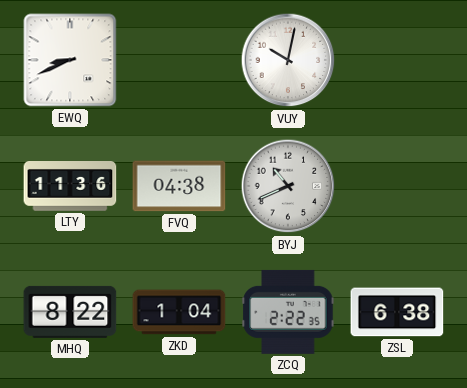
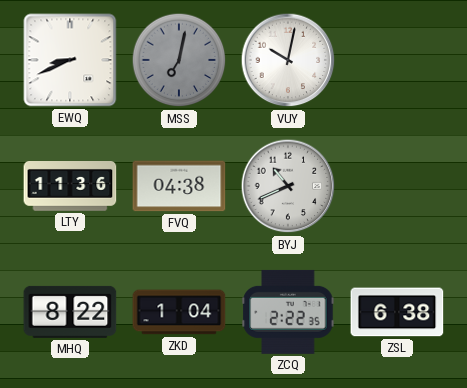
MSS: none -> 7:02
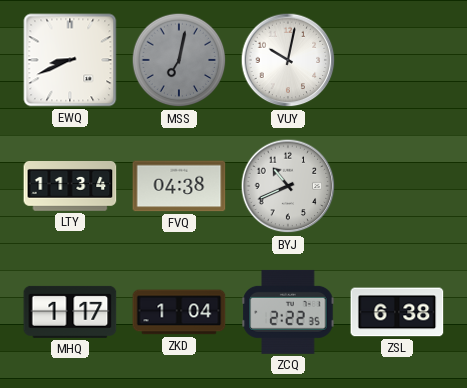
LTY: 11:36 -> 11:34
MHQ: 8:22 -> 1:17
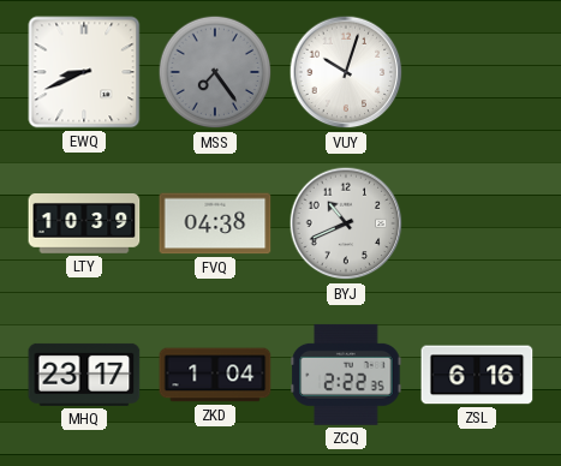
MSS: 7:02 -> 7:24
VUY: 10:02 -> 10:03
LTY: 11:34 -> 10:39
MHQ: 1:17 -> 23:17
ZSL: 6:38 -> 6:16
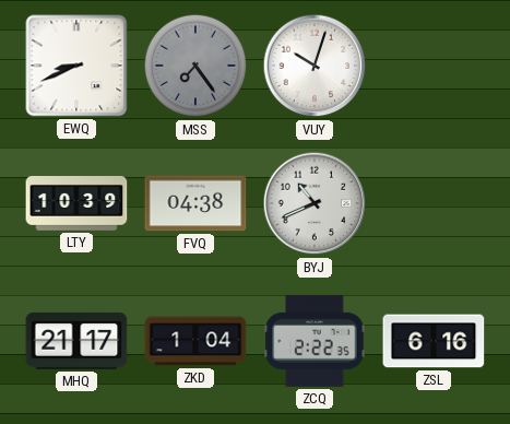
MHQ: 23:17 -> 21:17
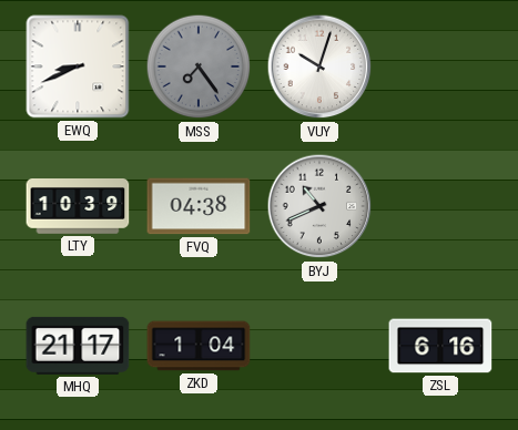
ZCQ: 2:22 -> none
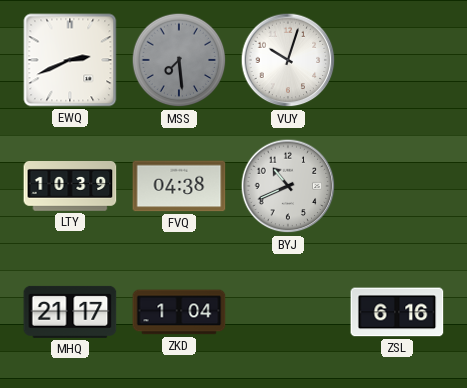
EWQ: 8:41 -> 2:41
MSS: 7:24 -> 7:29
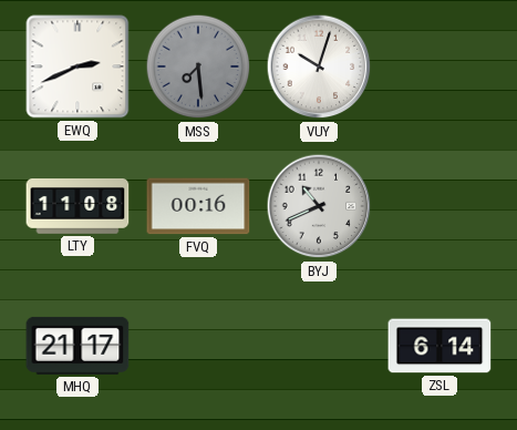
LTY: 10:39 -> 11:08
FVQ: 04:38 -> 00:16
ZKD: 1:04 -> none
ZSL: 6:16 -> 6:14
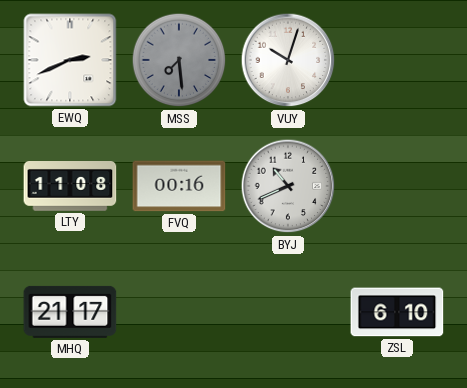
ZSL: 6:14 -> 6:10
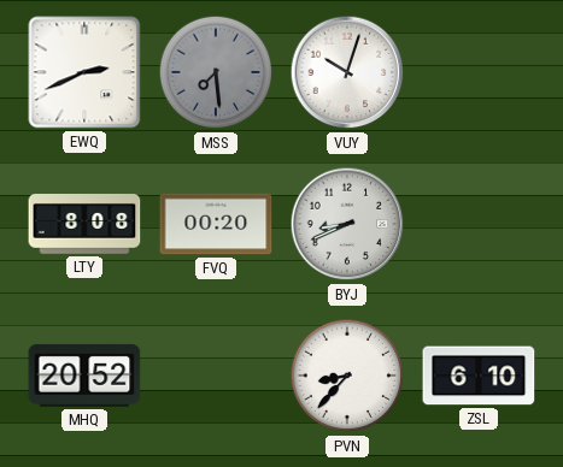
LTY: 11:08 -> 8:08
FVQ: 00:16 -> 00:20
BYJ: 10:41 -> 8:41
MHQ: 21:17 -> 20:52
PVN: none -> 8:37
